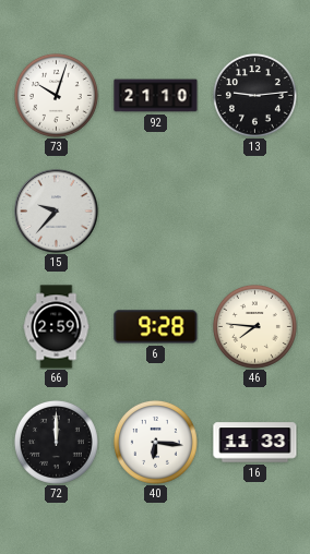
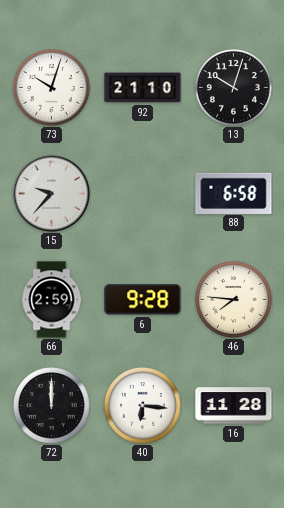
13: 9:14 -> 10:03
88: none -> 6:58
16: 11:33 -> 11:28
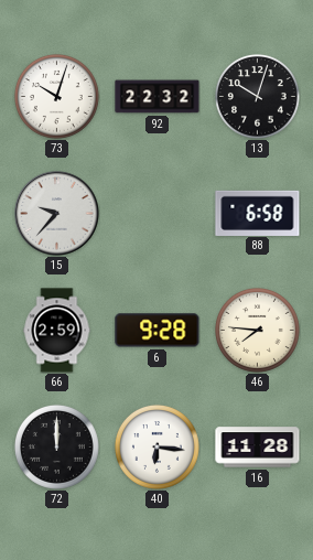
92: 21:10 -> 22:32
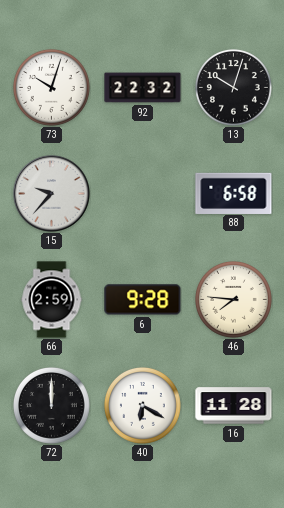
40: 6:16 -> 6:20
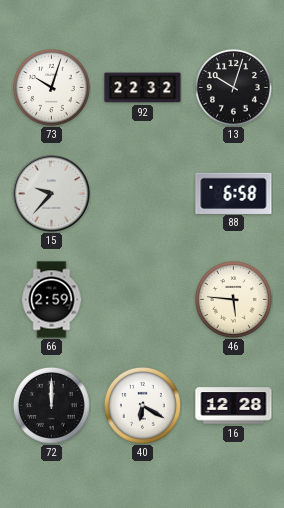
6: 9:28 -> none
46: 7:46 -> 5:46
16: 11:28 -> 12:28
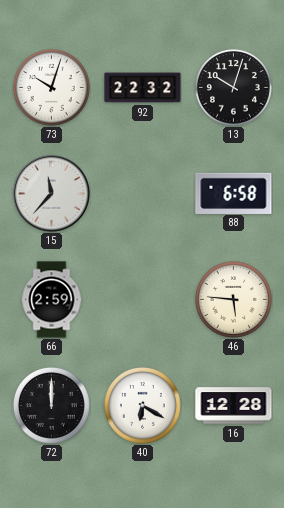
15: 9:37 -> 11:37
